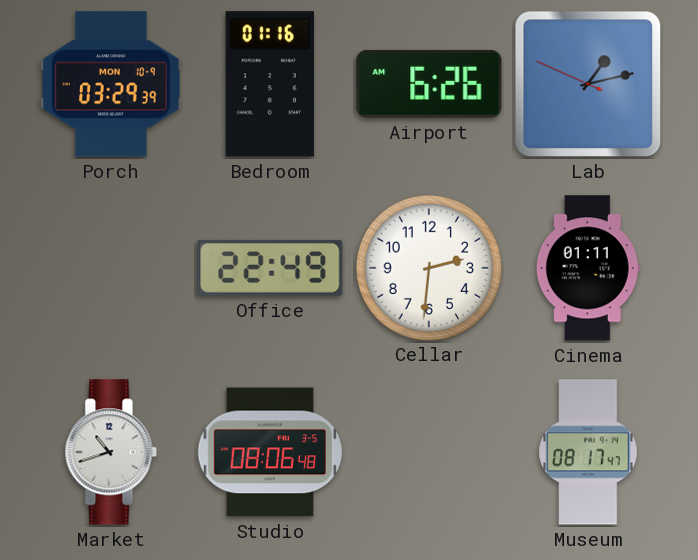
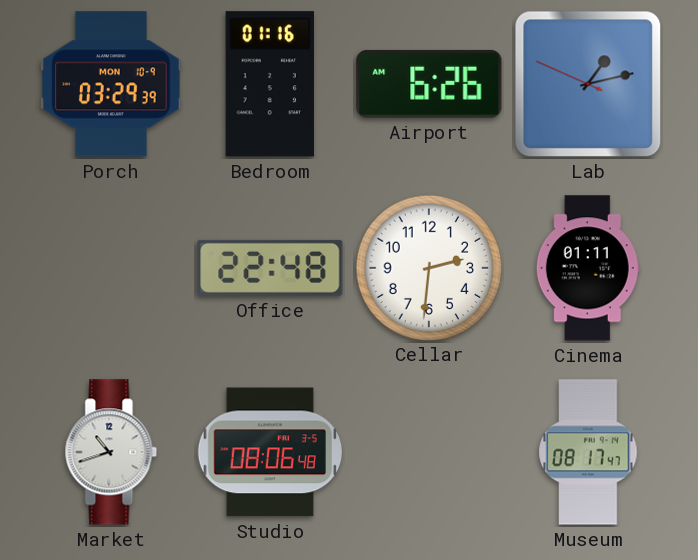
Office: 22:49 -> 22:48
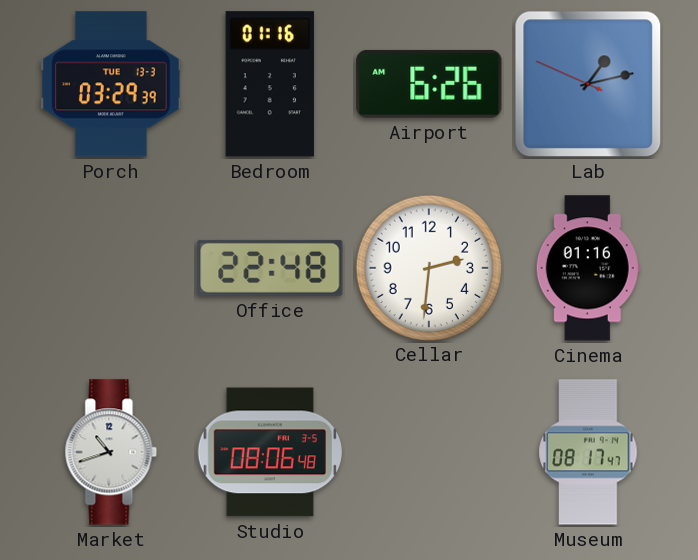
Porch date: MON 10-9 -> TUE 13-3
Cinema: 01:11 -> 01:16
